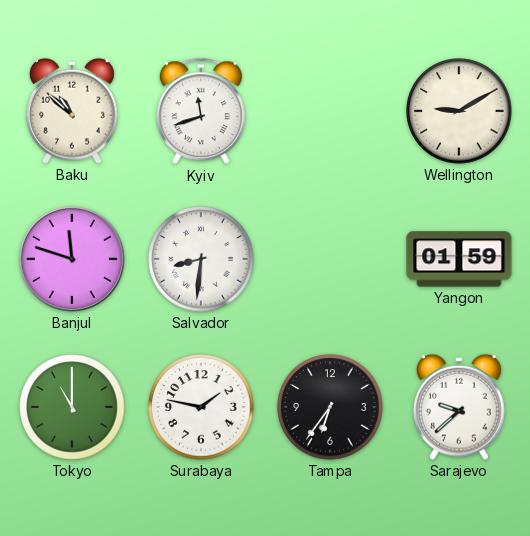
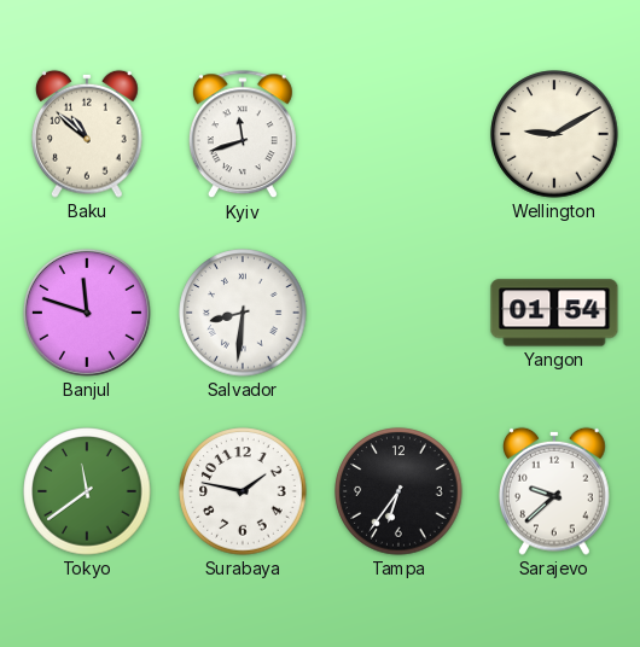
Yangon: 01:59 -> 01:54
Tokyo: 11:00 -> 11:39
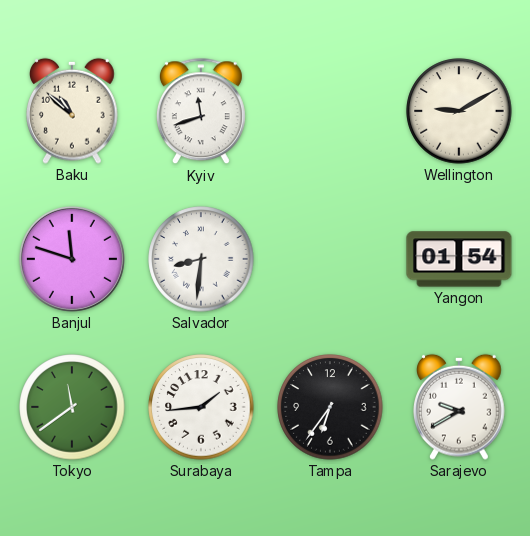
Surabaya: 1:47 -> 1:44
Sarajevo: 9:38 -> 9:40
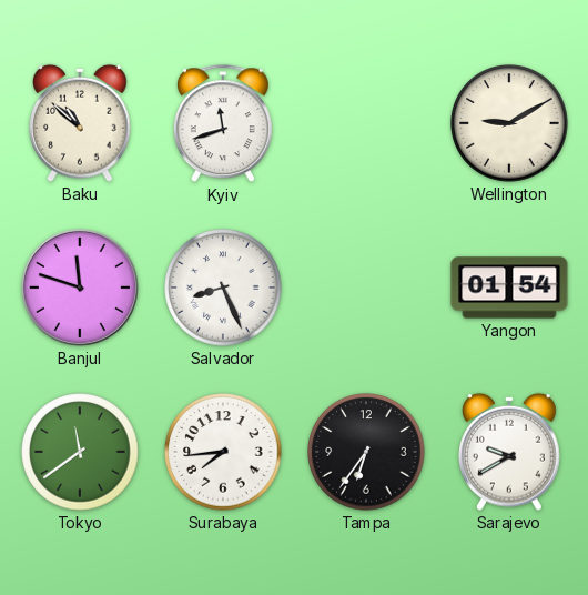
Salvador: 8:31 -> 8:26
Surabaya: 1:44 -> 7:44
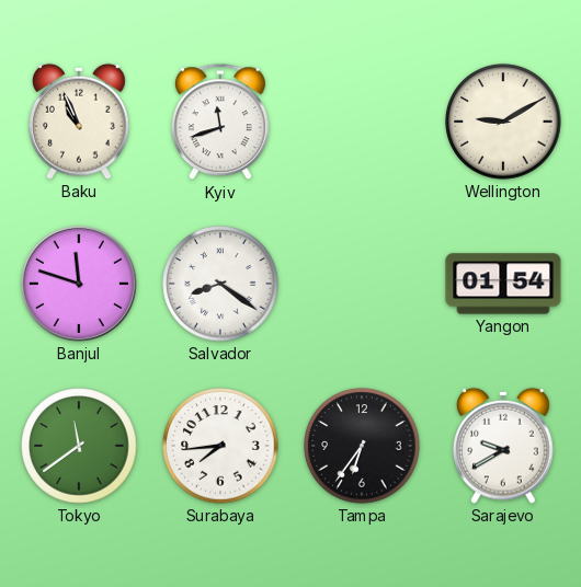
Baku: 10:52 -> 10:56
Salvador: 8:26 -> 8:21
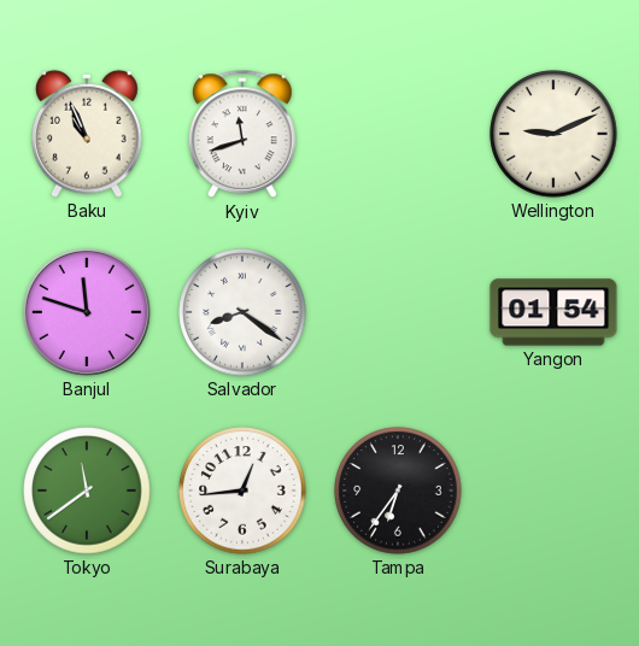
Wellington: 9:10 -> 9:11
Surabaya: 7:44 -> 12:44
Sarajevo: 9:40 -> none
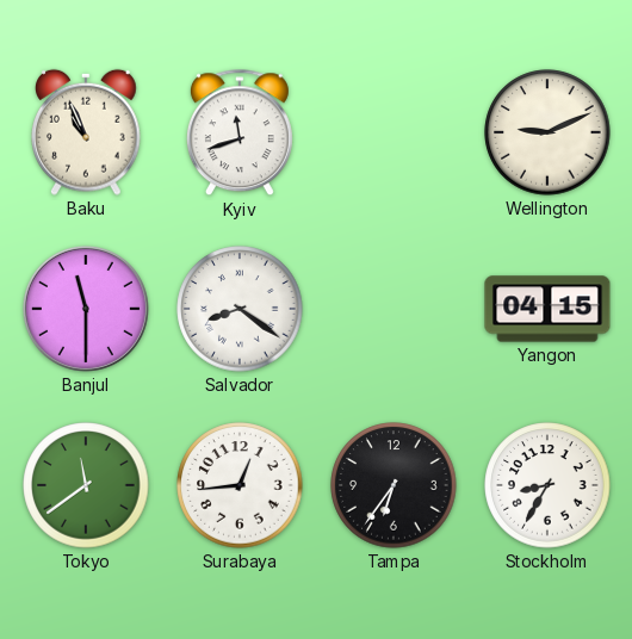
Banjul: 11:48 -> 11:30
Yangon: 01:54 -> 04:15
Stockholm: none -> 8:35
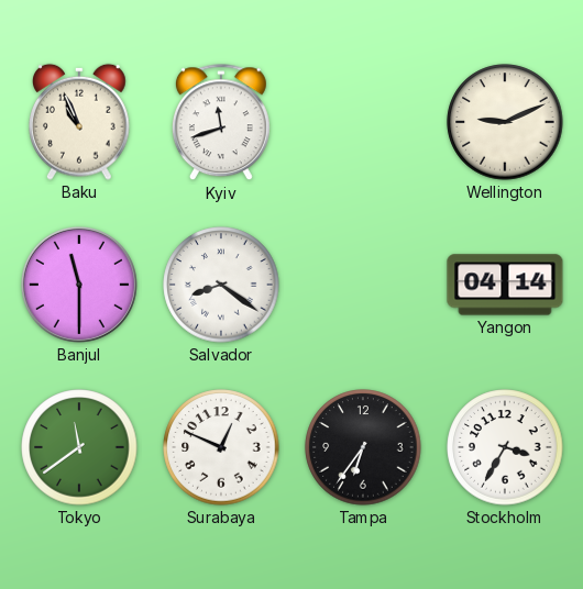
Yangon: 04:15 -> 04:14
Surabaya: 12:44 -> 12:49
Stockholm: 8:35 -> 3:35
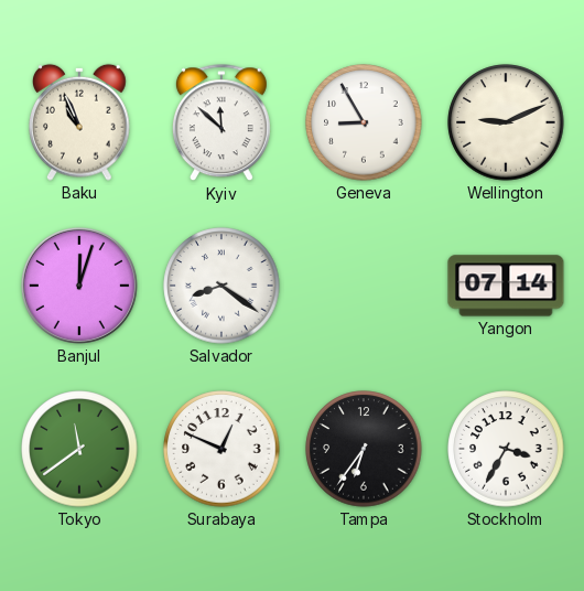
Kyiv: 11:42 -> 11:52
Geneva: none -> 8:55
Banjul: 11:30 -> 12:03
Yangon: 04:14 -> 07:14
